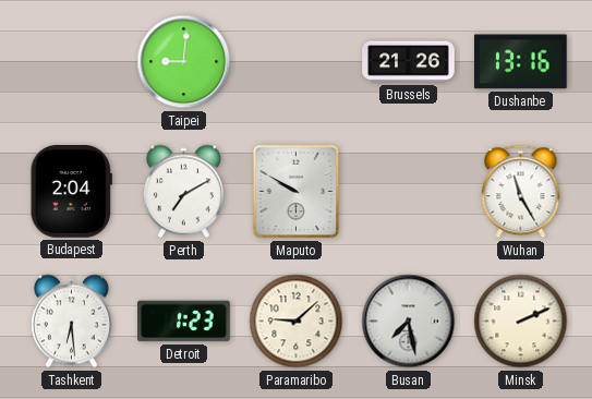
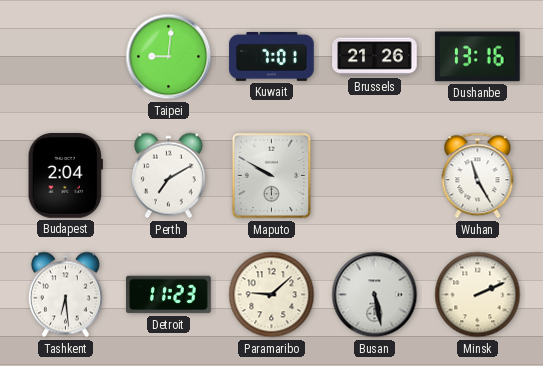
Kuwait: none -> 7:01
Detroit: 1:23 -> 11:23
Busan: 7:28 -> 5:28
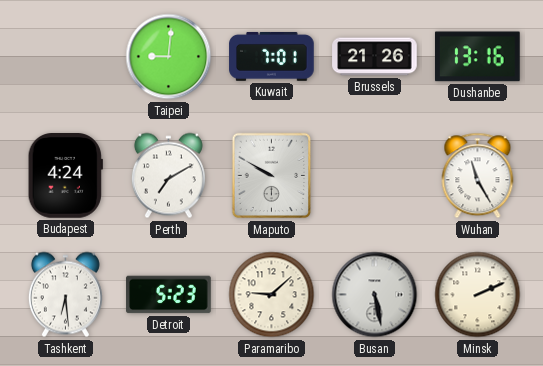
Budapest: 2:04 -> 4:24
Detroit: 11:23 -> 5:23
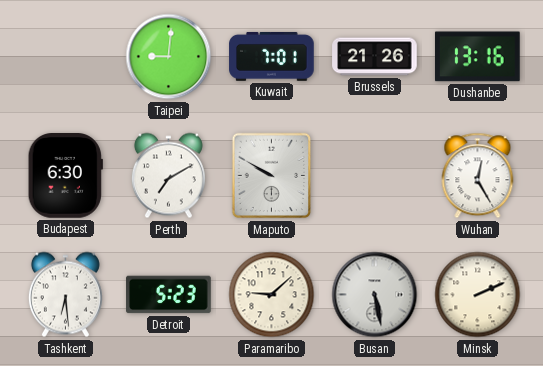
Budapest: 4:24 -> 6:30
Wuhan: 11:25 -> 12:25
